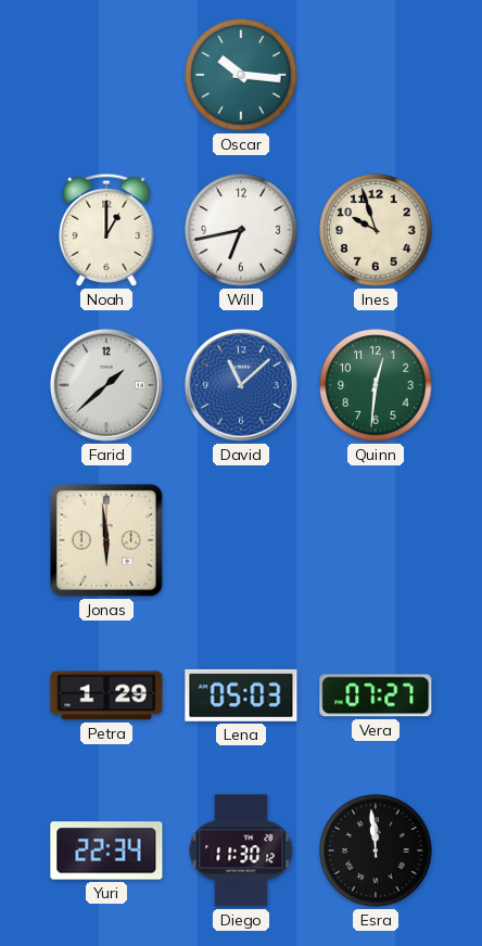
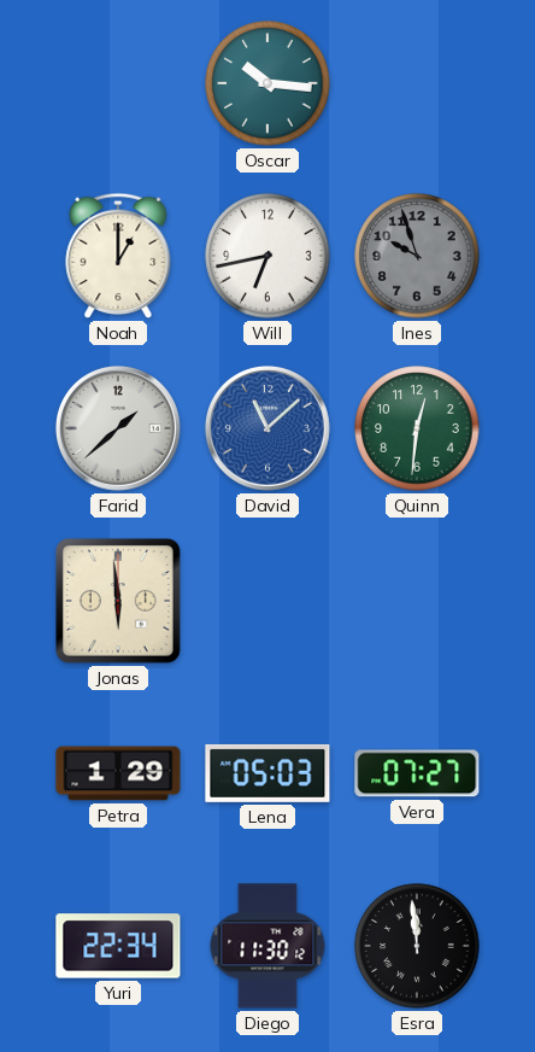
Ines dial: cream -> grey
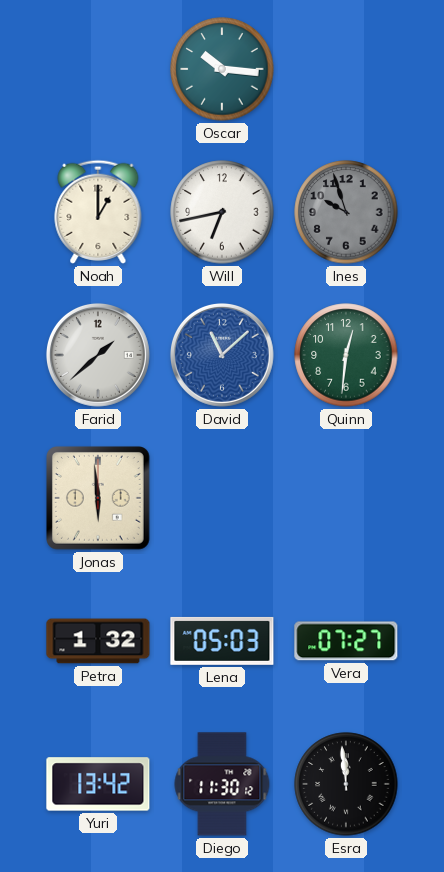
Petra: 1:29 -> 1:32
Yuri: 22:34 -> 13:42
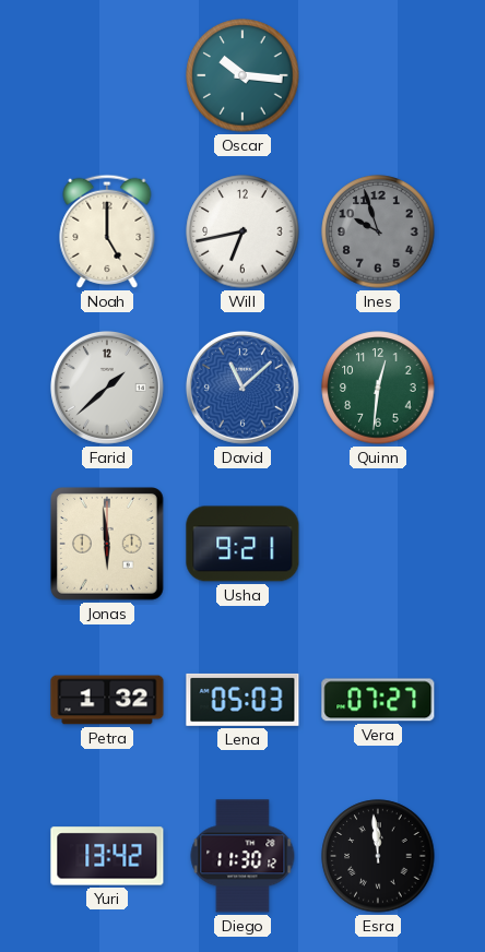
Noah: 1:00 -> 5:00
Usha: none -> 9:21
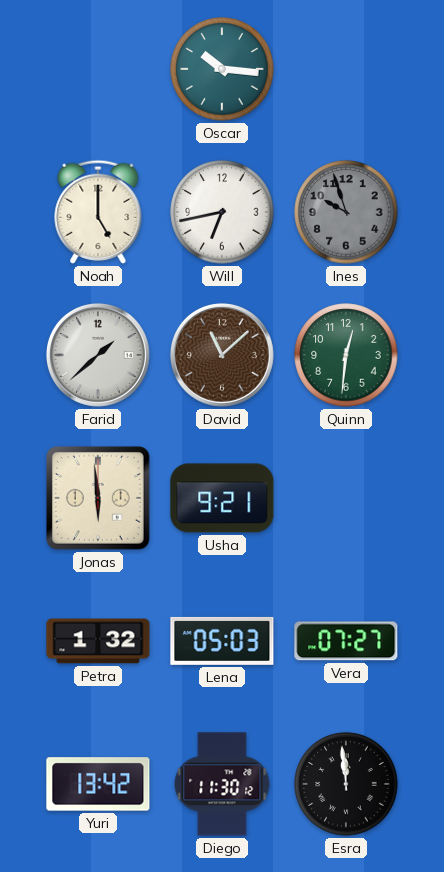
David dial: blue -> brown
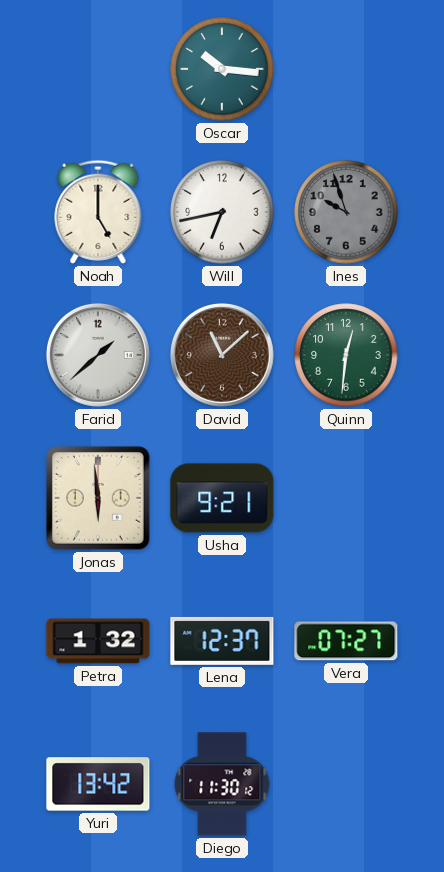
Lena: 05:03 -> 12:37
Esra: 11:59 -> none
